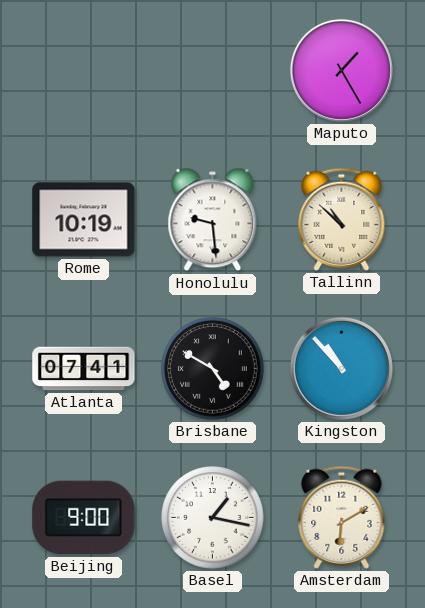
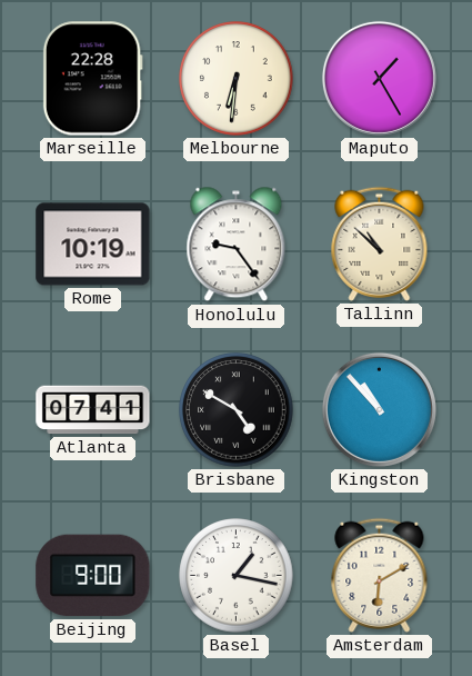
Marseille: none -> 22:28
Melbourne: none -> 6:31
Honolulu: 9:29 -> 9:24
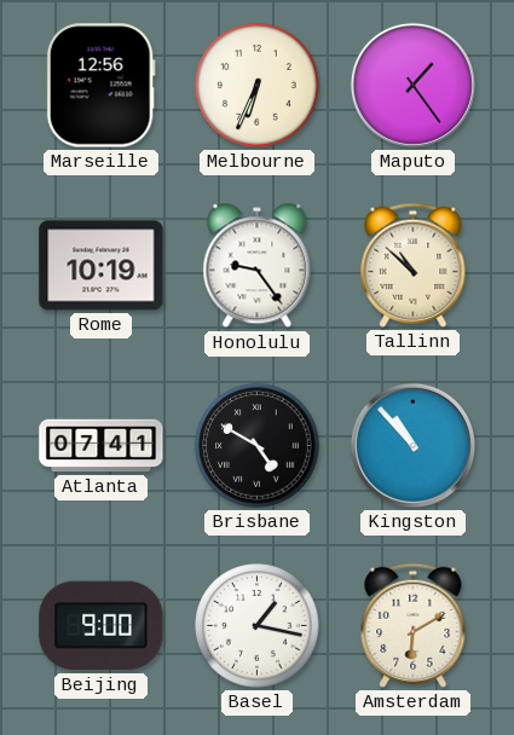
Marseille: 22:28 -> 12:56
Melbourne: 6:31 -> 6:34
Maputo: 1:25 -> 1:24
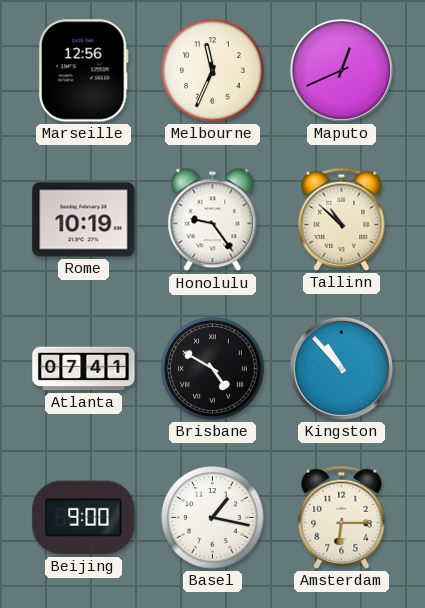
Melbourne: 6:34 -> 11:34
Maputo: 1:24 -> 12:41
Amsterdam: 6:10 -> 6:15
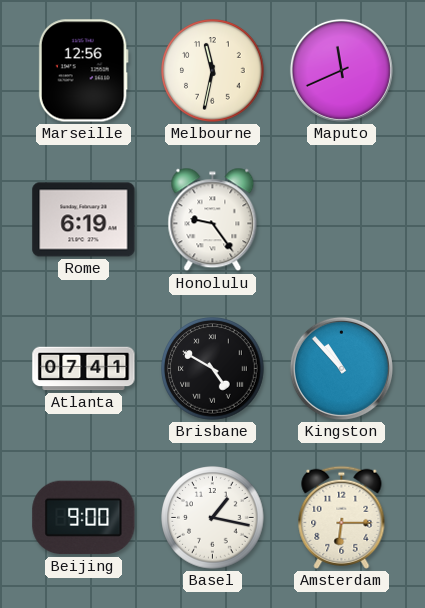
Melbourne: 11:34 -> 11:32
Maputo: 12:41 -> 11:41
Rome: 10:19 -> 6:19
Tallinn: 10:52 -> none
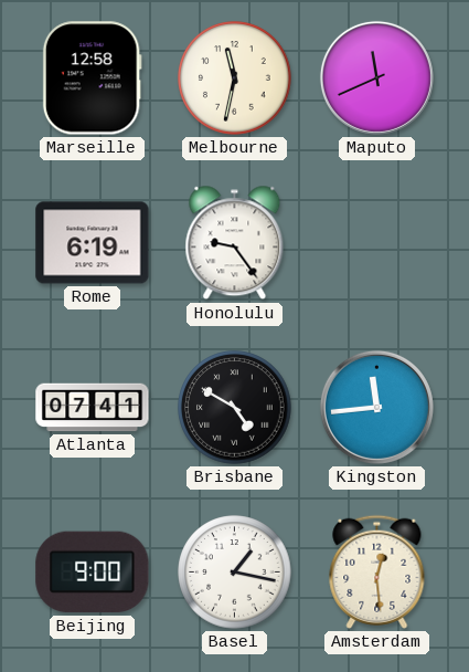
Marseille: 12:56 -> 12:58
Kingston: 10:53 -> 11:44
Amsterdam: 6:15 -> 12:29
